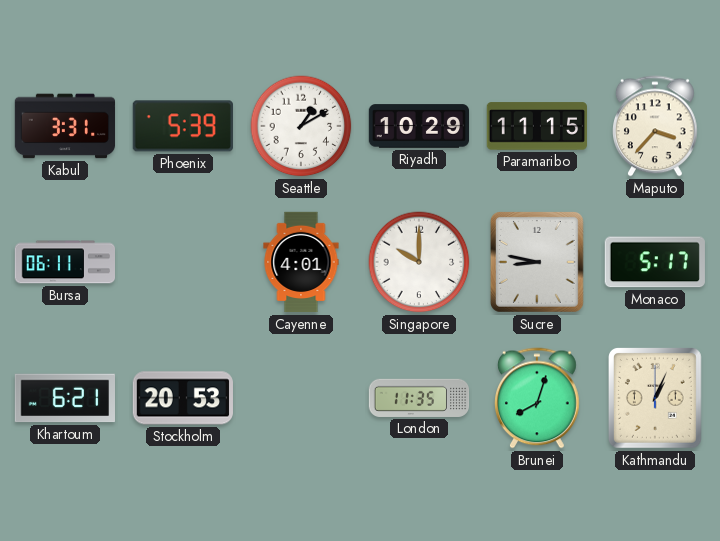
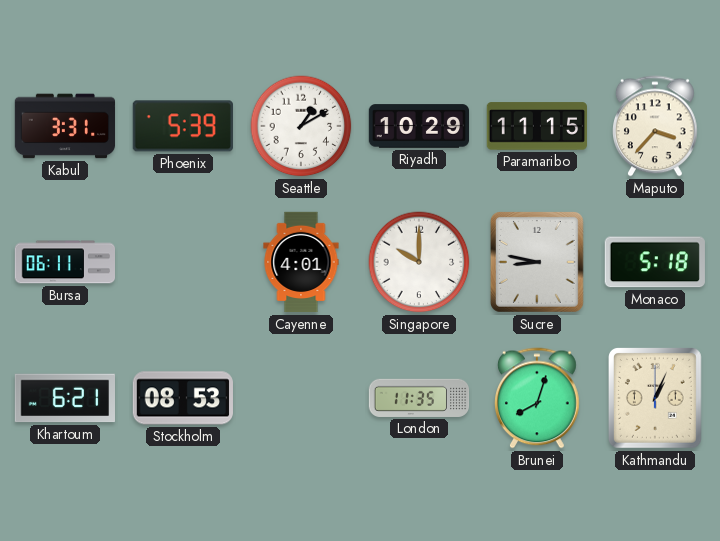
Monaco: 5:17 -> 5:18
Stockholm: 20:53 -> 08:53
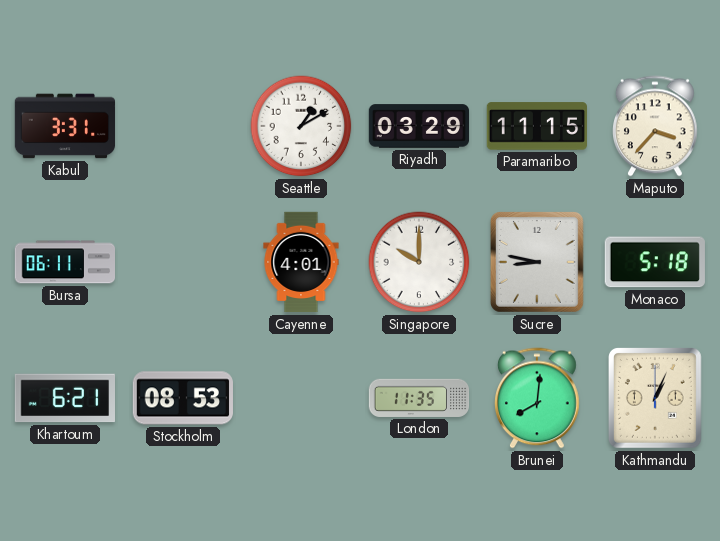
Phoenix: 5:39 -> none
Riyadh: 10:29 -> 03:29
Brunei: 8:03 -> 8:01
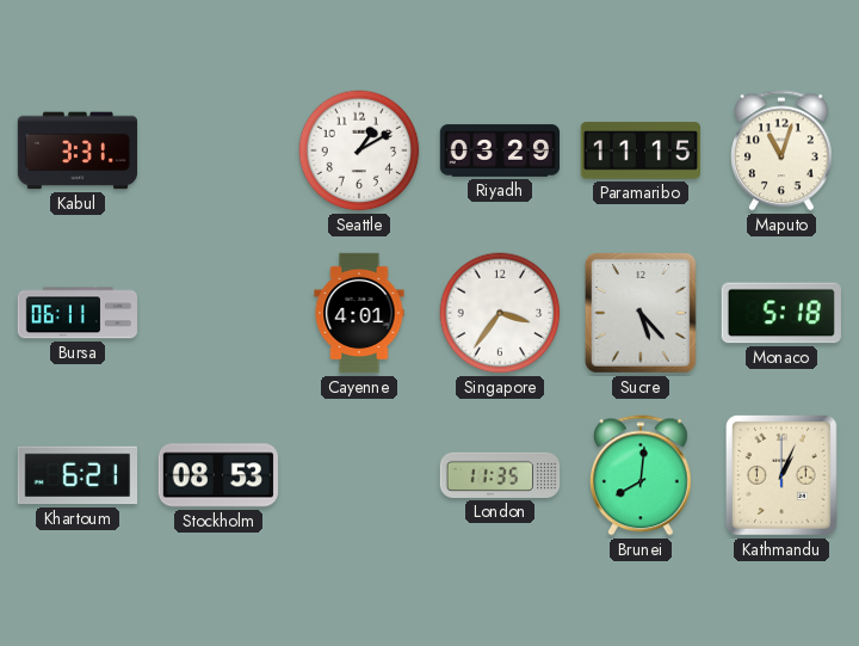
Maputo: 3:37 -> 11:03
Singapore: 10:00 -> 3:36
Sucre: 8:47 -> 5:23
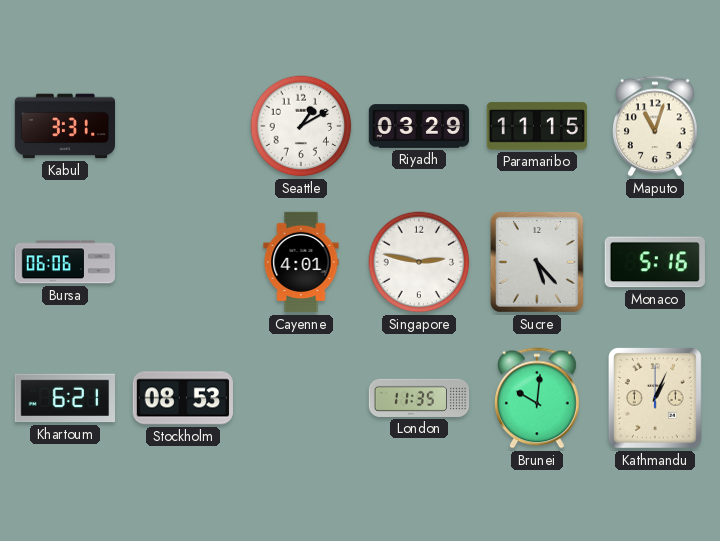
Bursa: 06:11 -> 06:06
Singapore: 3:36 -> 2:47
Monaco: 5:18 -> 5:16
Brunei: 8:01 -> 10:01
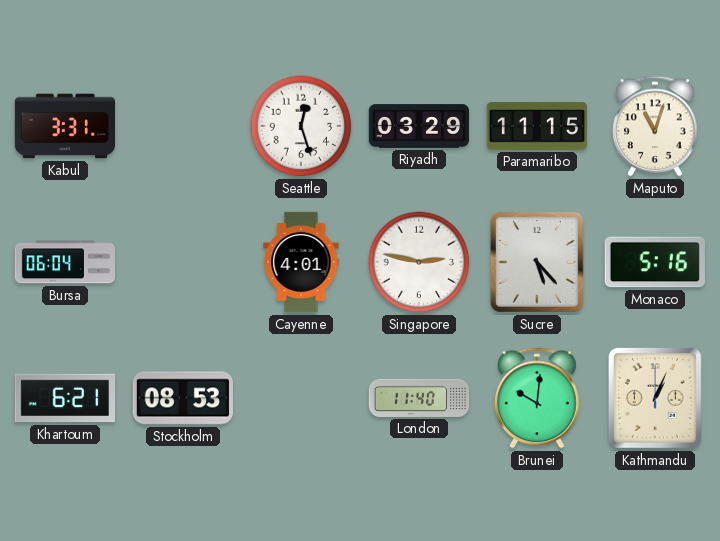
Seattle: 1:10 -> 12:27
Bursa: 06:06 -> 06:04
London: 11:35 -> 11:40
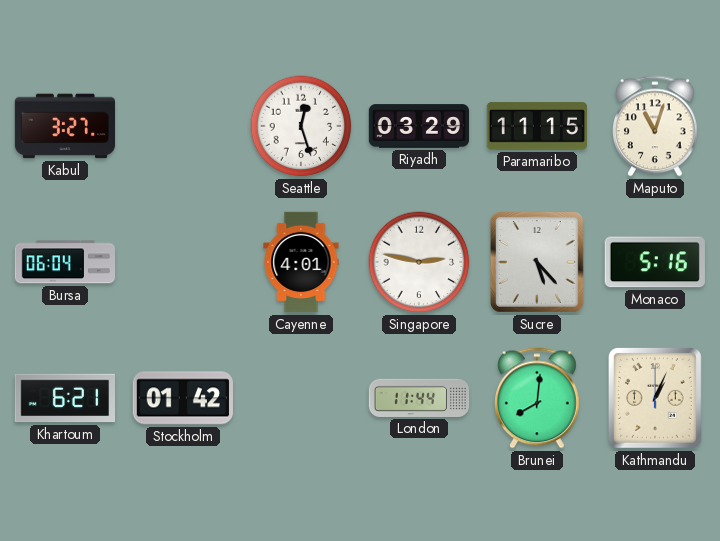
Kabul: 3:31 -> 3:27
Stockholm: 08:53 -> 01:42
London: 11:40 -> 11:44
Brunei: 10:01 -> 8:01
